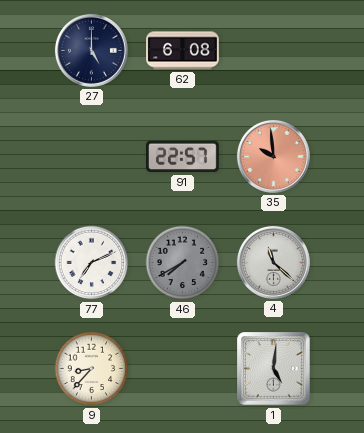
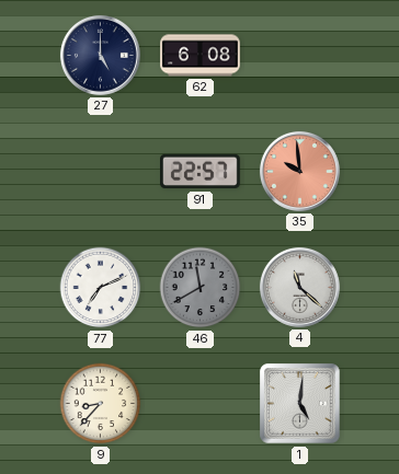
46: 7:40 -> 11:40
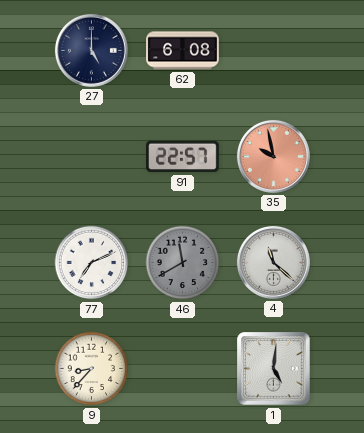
35: 9:59 -> 9:58
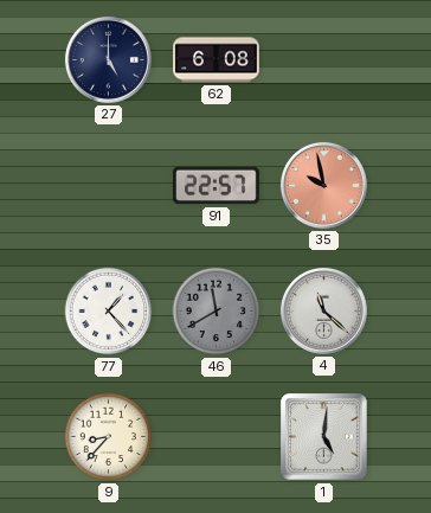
77: 7:11 -> 1:23
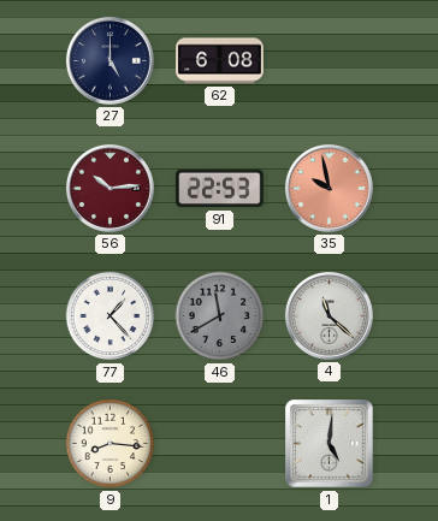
56: none -> 10:14
91: 22:57 -> 22:53
9: 8:37 -> 8:16
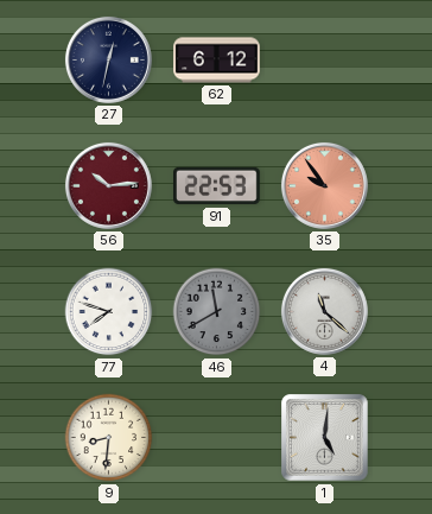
27: 5:00 -> 12:32
62: 6:08 -> 6:12
35: 9:58 -> 9:54
77: 1:23 -> 7:48
9: 8:16 -> 8:31
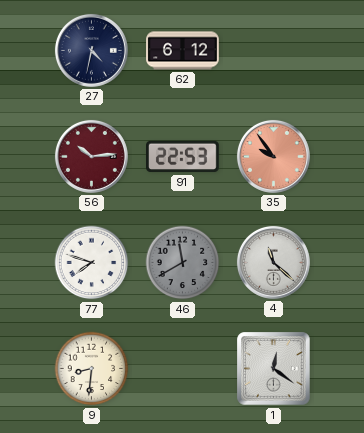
27: 12:32 -> 4:32
1: 5:01 -> 12:21
